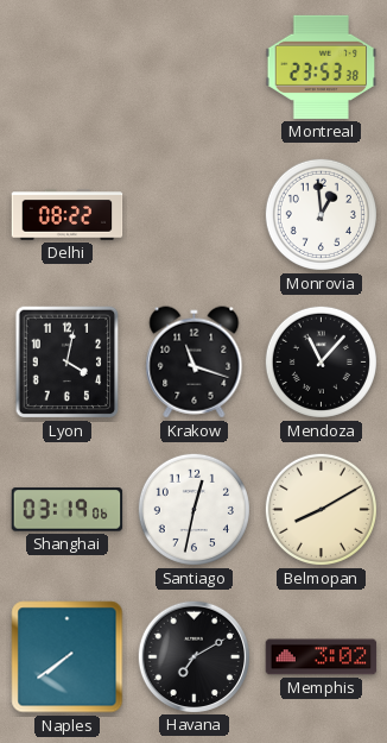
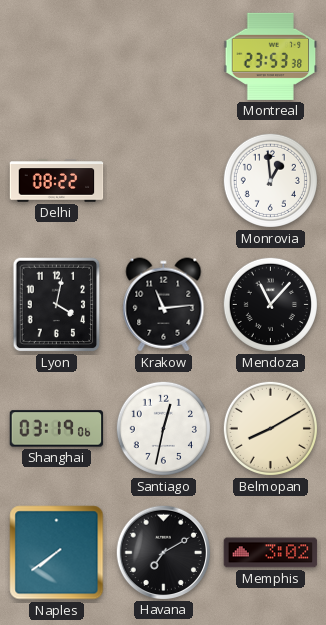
Krakow: 11:18 -> 11:14
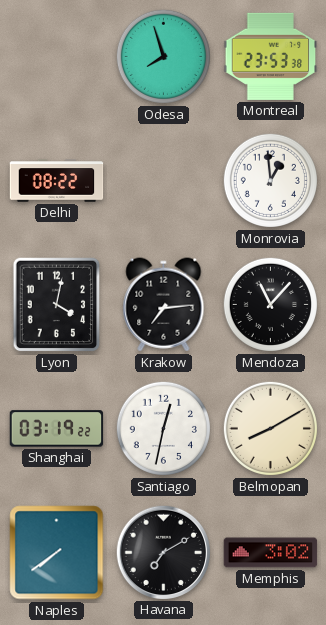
Odesa: none -> 7:57
Krakow: 11:14 -> 7:14
Shanghai: 03:19:06 -> 03:19:22
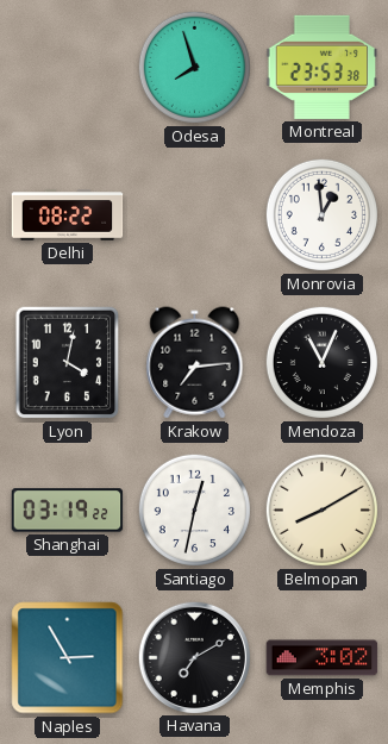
Mendoza: 11:07 -> 11:04
Naples: 7:39 -> 2:55
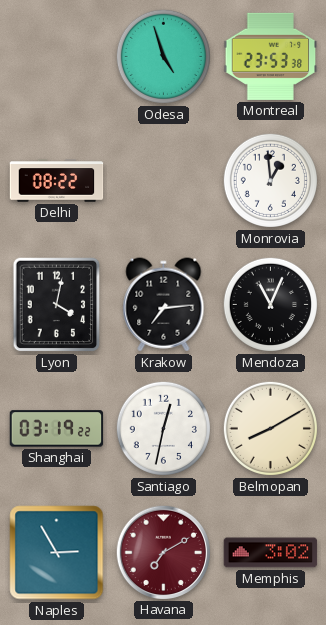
Odesa: 7:57 -> 4:57
Havana dial: black -> burgundy
